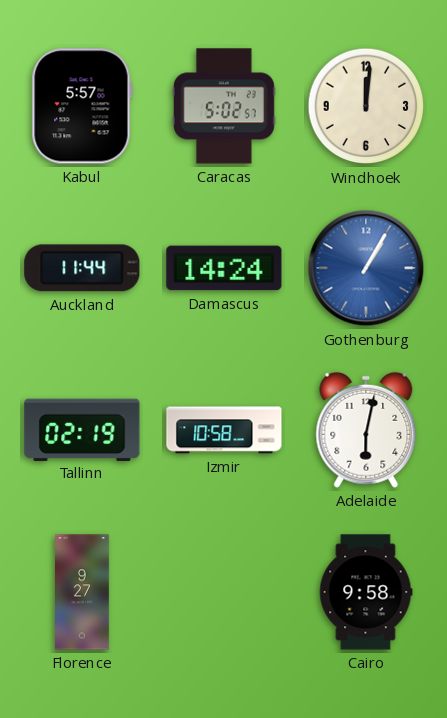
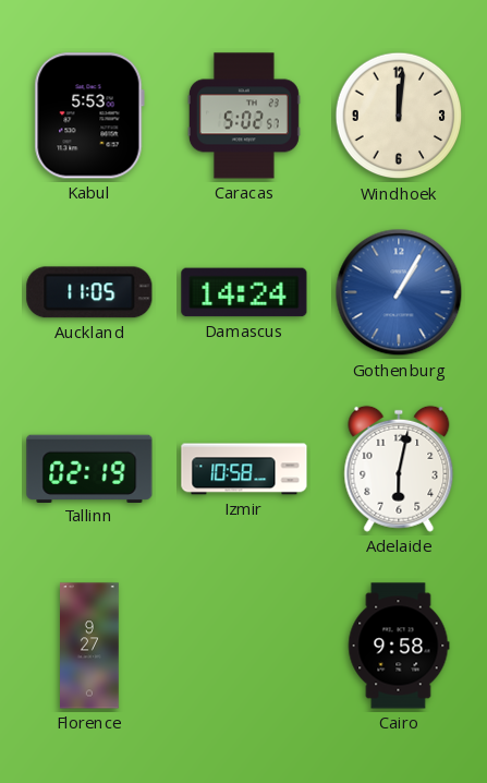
Kabul: 5:57 -> 5:53
Auckland: 11:44 -> 11:05
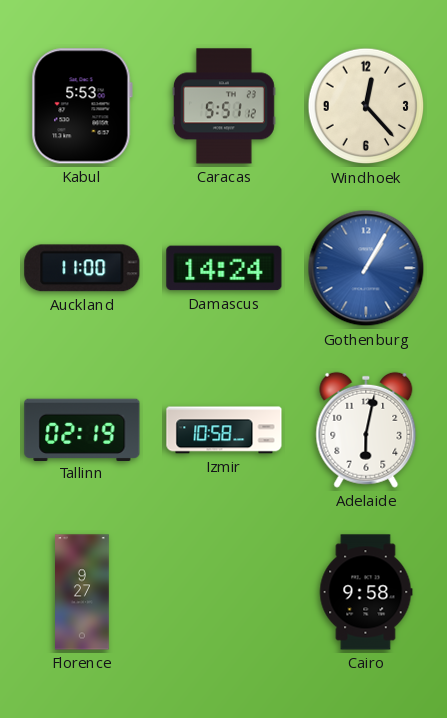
Caracas: 5:02 -> 5:51
Windhoek: 12:01 -> 12:23
Auckland: 11:05 -> 11:00
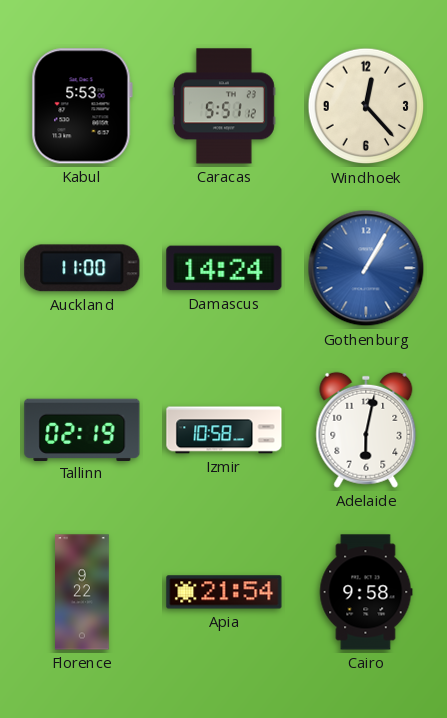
Florence: 9:27 -> 9:22
Apia: none -> 21:54
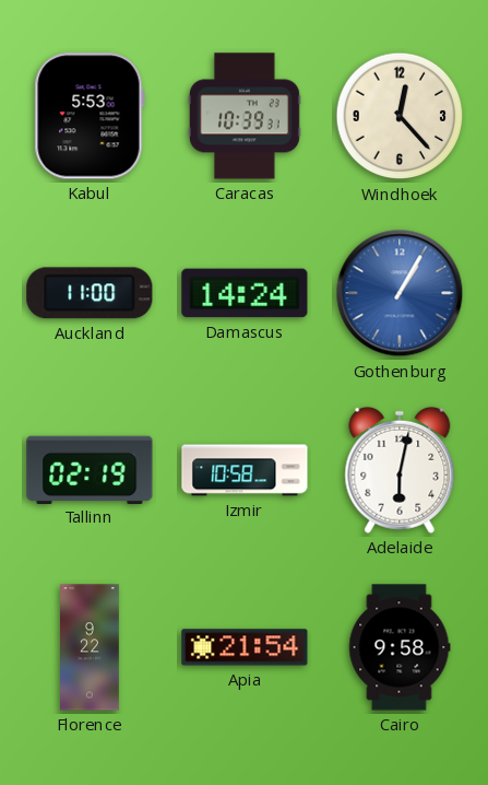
Caracas: 5:51 -> 10:39
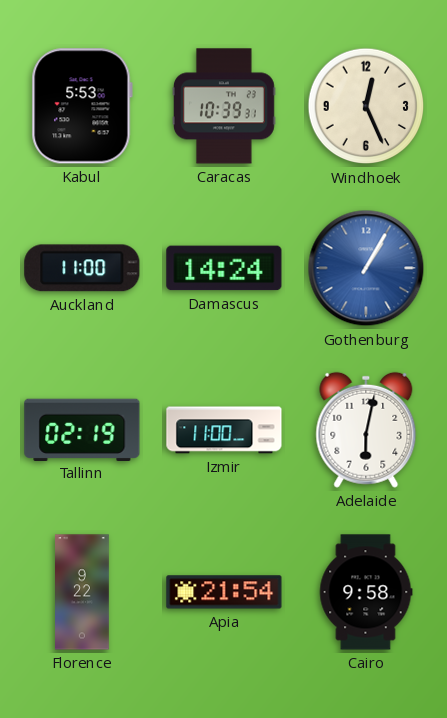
Windhoek: 12:23 -> 12:26
Izmir: 10:58 -> 11:00
